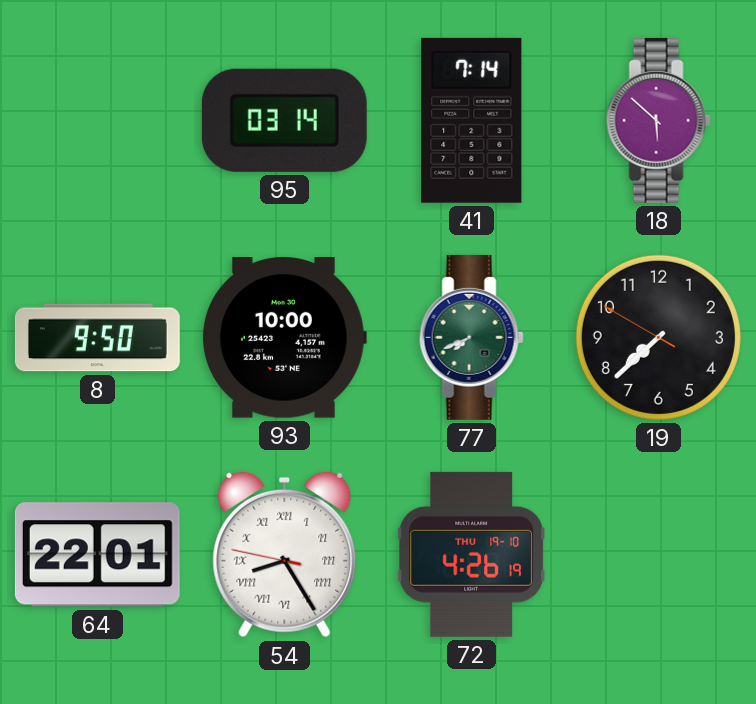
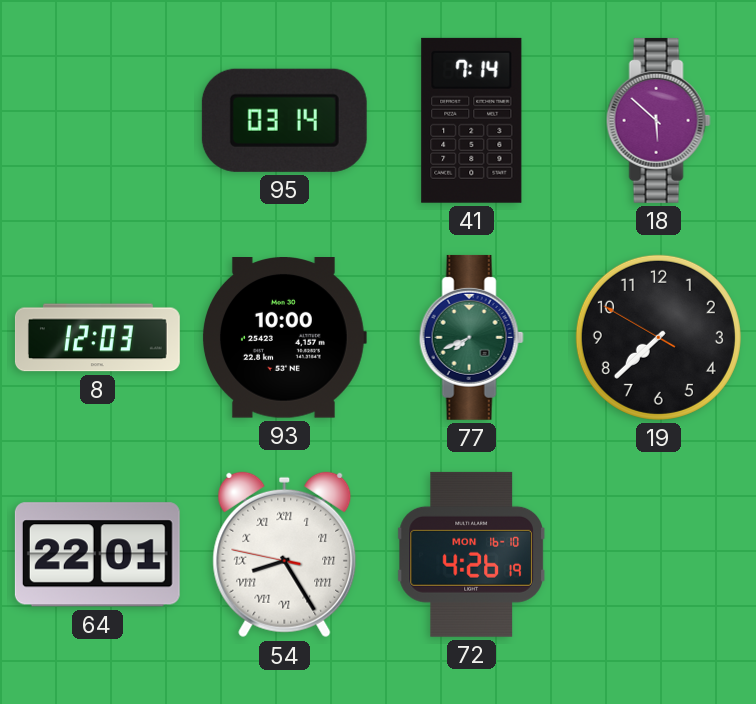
8: 9:50 -> 12:03
72 date: THU 19-10 -> MON 16-10
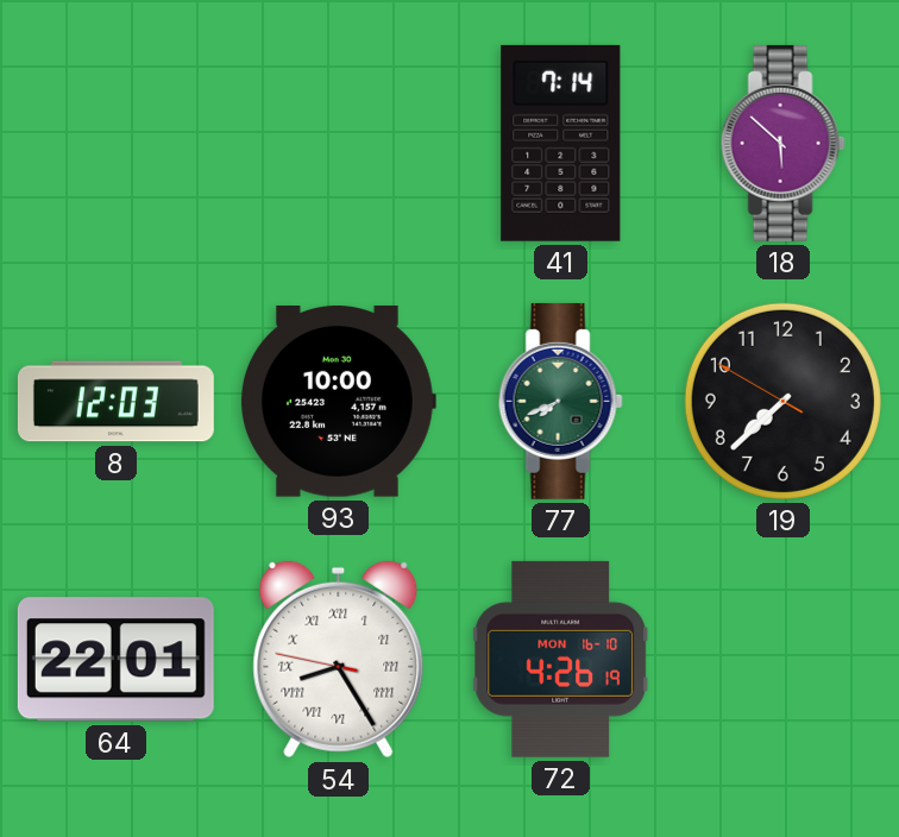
95: 03:14 -> none
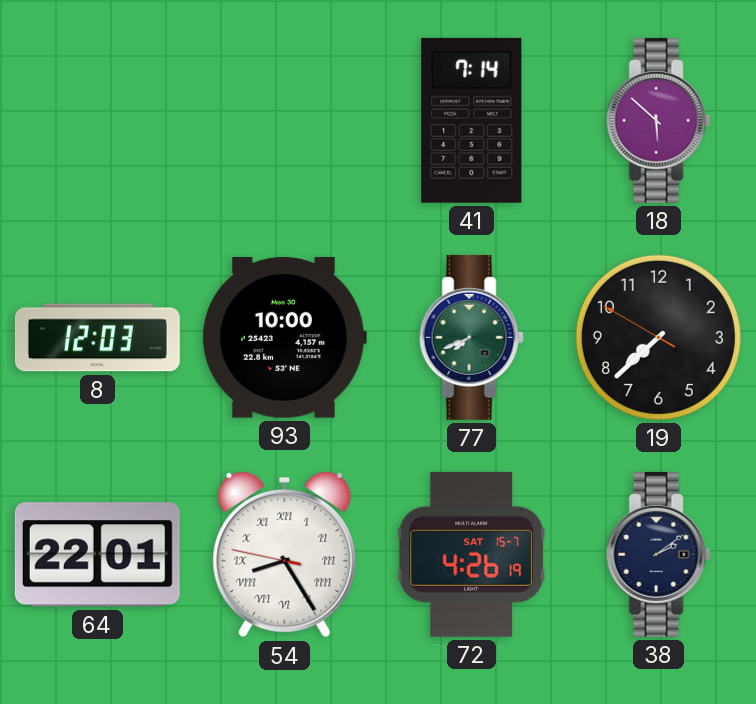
72 date: MON 16-10 -> SAT 15-7
38: none -> 2:09
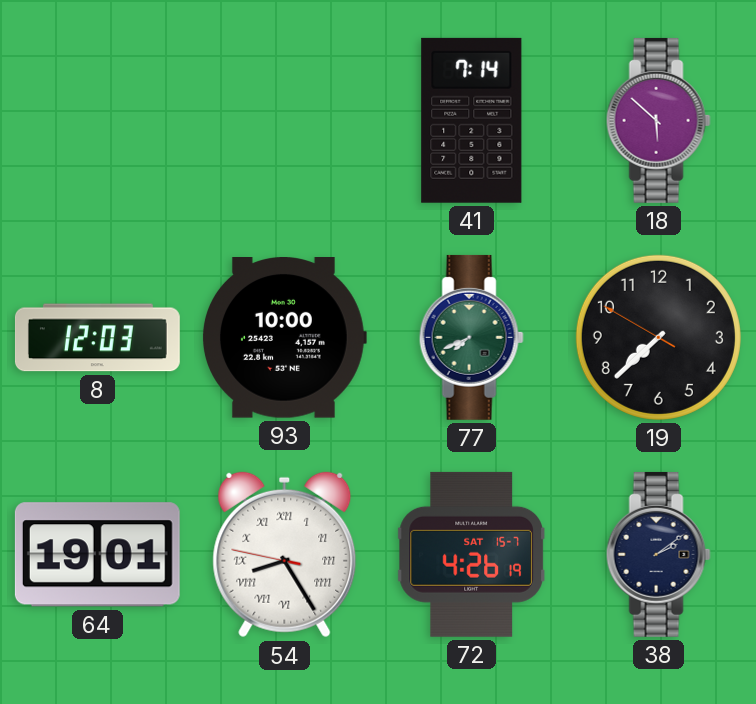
64: 22:01 -> 19:01
